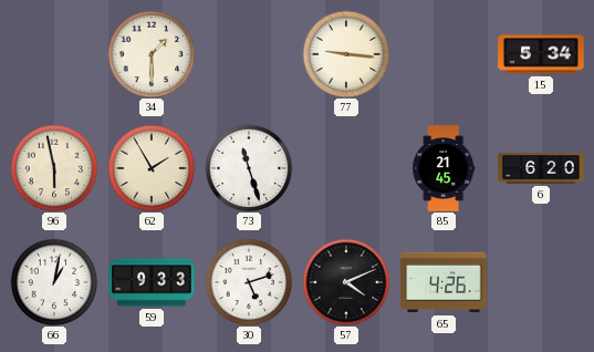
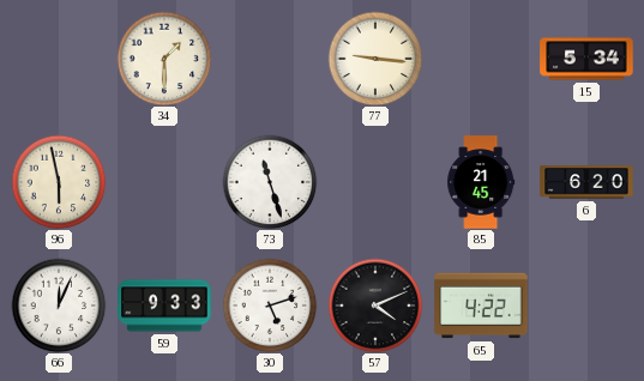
62: 1:55 -> none
66: 1:02 -> 12:04
65: 4:26 -> 4:22
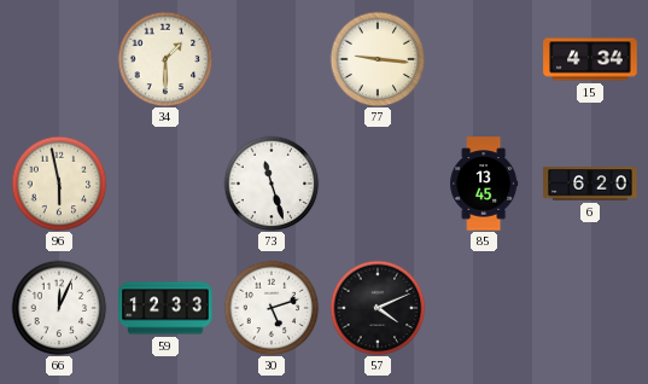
15: 5:34 -> 4:34
85: 21:45 -> 13:45
59: 9:33 -> 12:33
65: 4:22 -> none
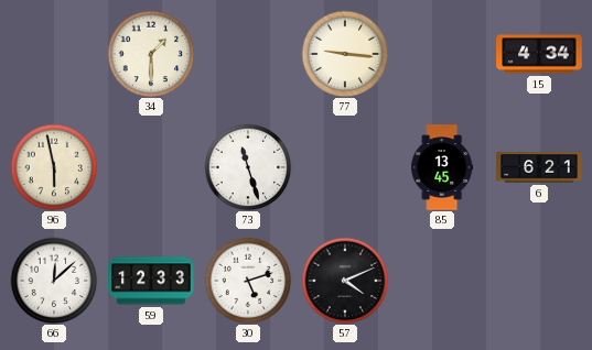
6: 6:20 -> 6:21
66: 12:04 -> 12:08
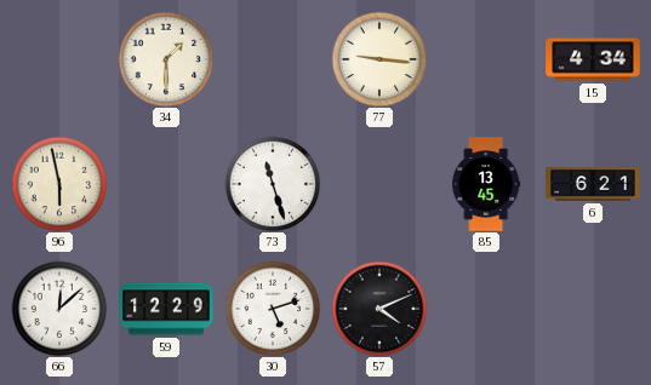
59: 12:33 -> 12:29
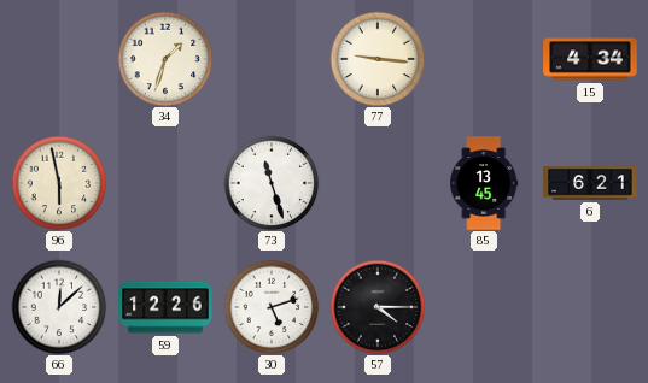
34: 1:30 -> 1:33
59: 12:29 -> 12:26
57: 4:11 -> 4:15
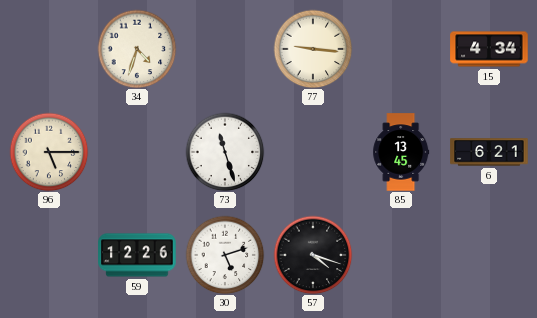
34: 1:33 -> 4:33
96: 5:58 -> 5:15
66: 12:08 -> none
57: 4:15 -> 4:18
